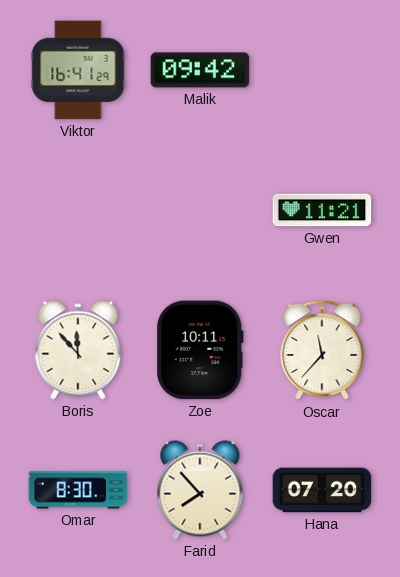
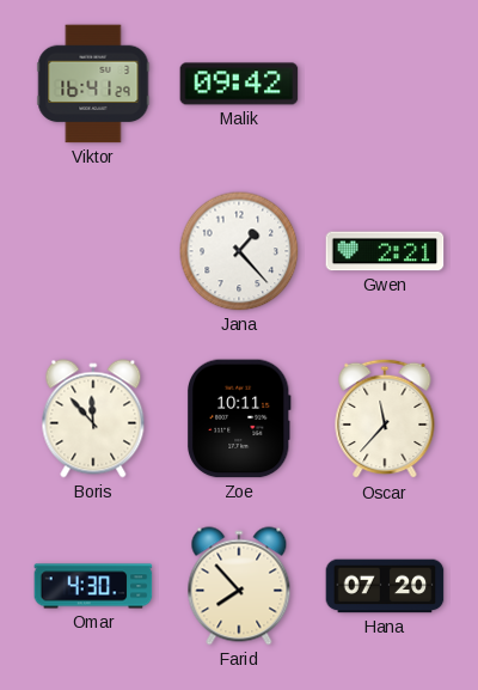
Jana: none -> 1:23
Gwen: 11:21 -> 2:21
Omar: 8:30 -> 4:30
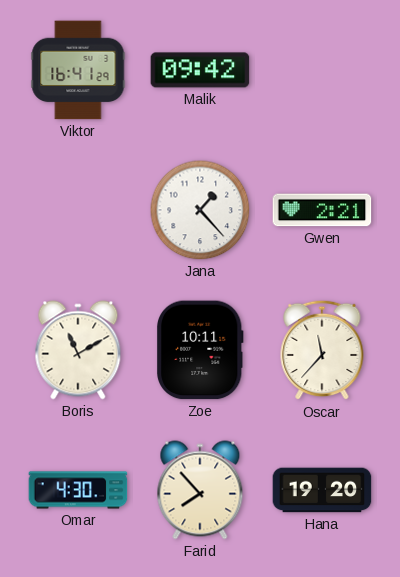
Boris: 11:53 -> 11:10
Hana: 07:20 -> 19:20
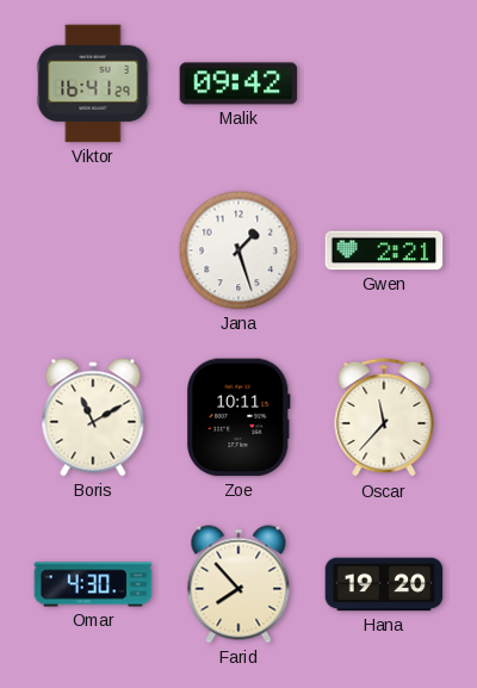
Jana: 1:23 -> 1:27
